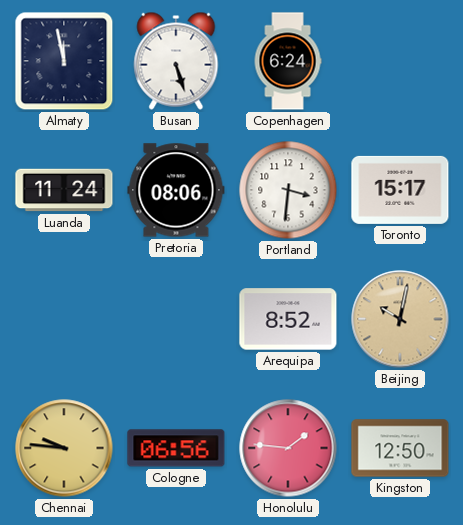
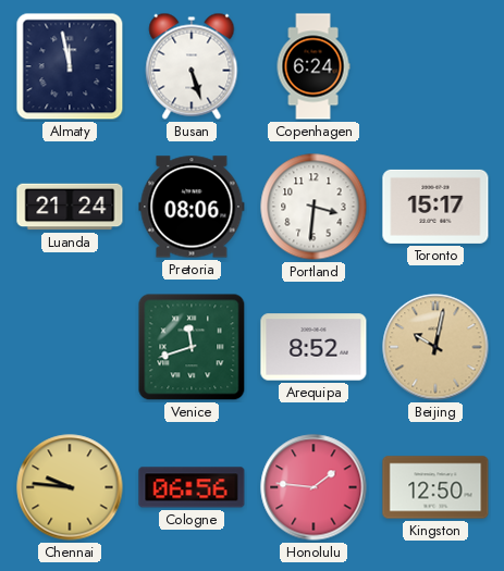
Luanda: 11:24 -> 21:24
Venice: none -> 11:42
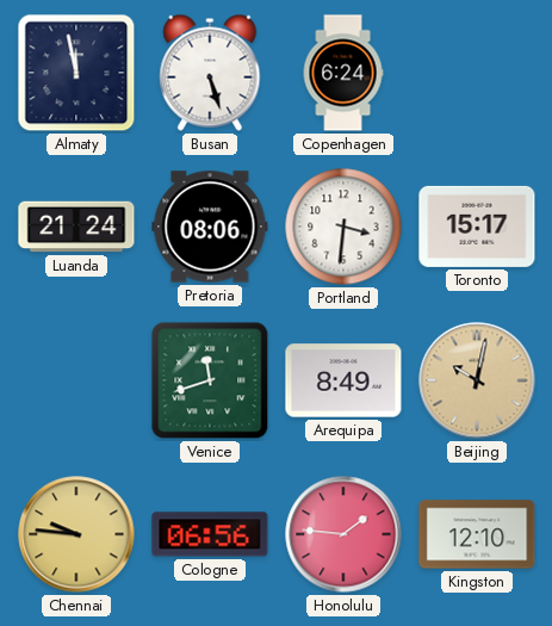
Arequipa: 8:52 -> 8:49
Kingston: 12:50 -> 12:10
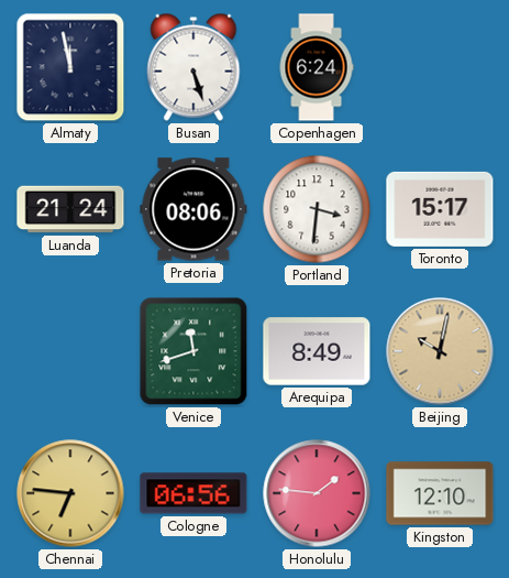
Chennai: 9:46 -> 6:46
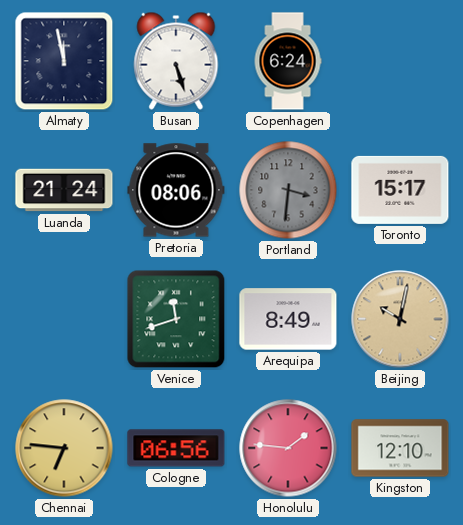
Portland dial: white -> grey
